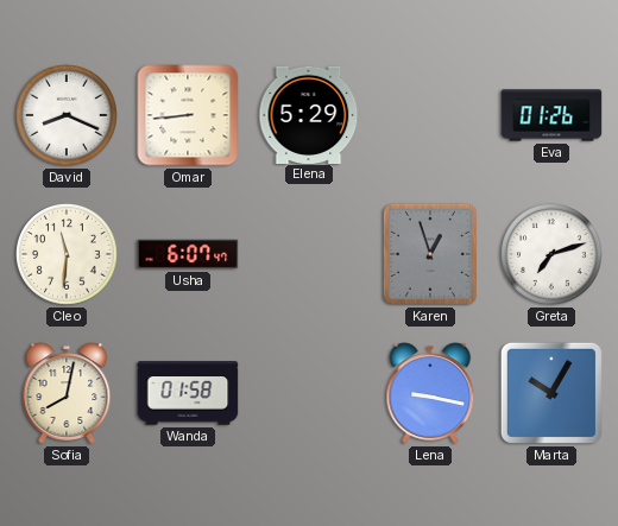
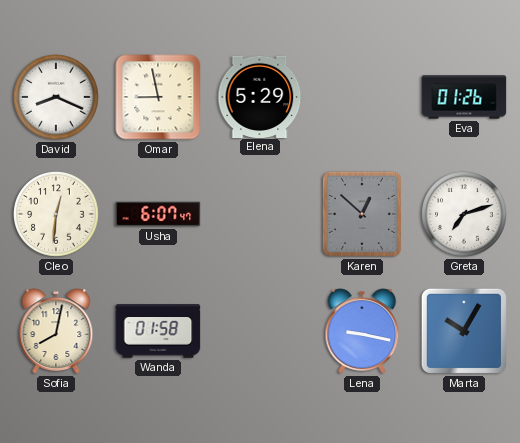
Omar: 8:44 -> 8:58
Cleo: 11:31 -> 12:31
Karen: 12:57 -> 12:52
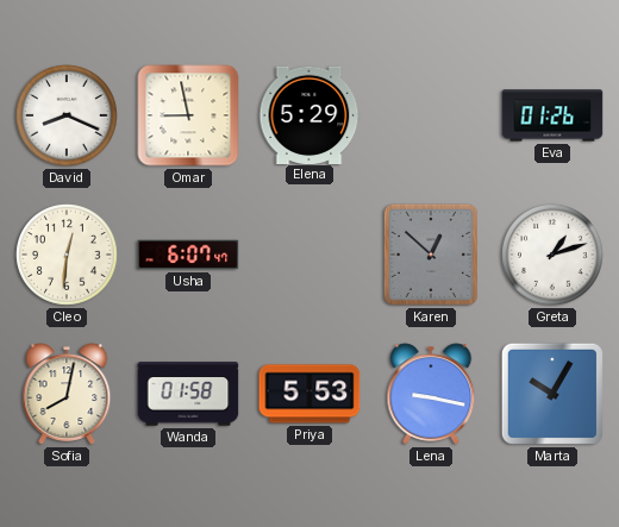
Greta: 7:12 -> 1:12
Priya: none -> 5:53
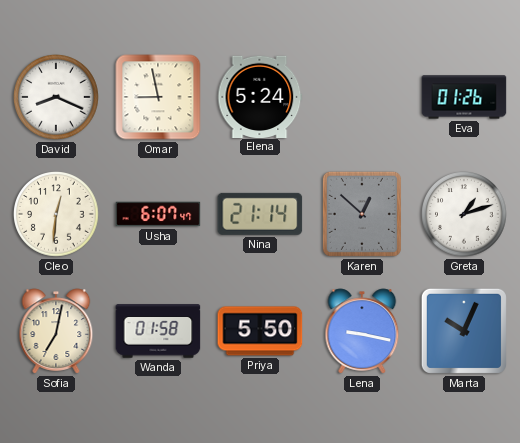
Elena: 5:29 -> 5:24
Nina: none -> 21:14
Sofia: 8:02 -> 7:02
Priya: 5:53 -> 5:50
Marta: 10:05 -> 10:04
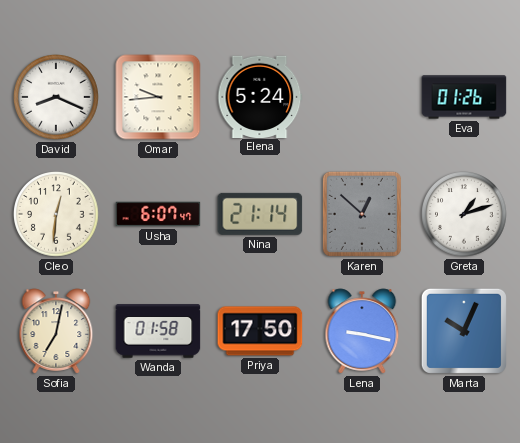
Omar: 8:58 -> 9:44
Priya: 5:50 -> 17:50
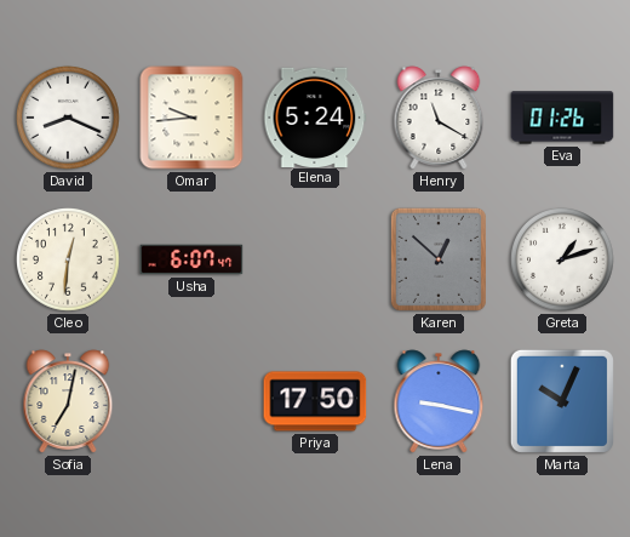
Henry: none -> 11:20
Nina: 21:14 -> none
Wanda: 01:58 -> none
